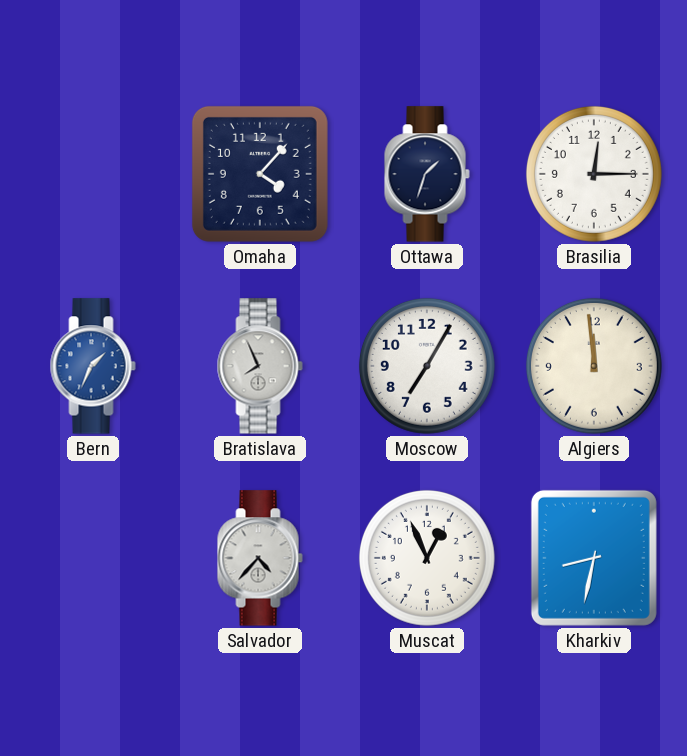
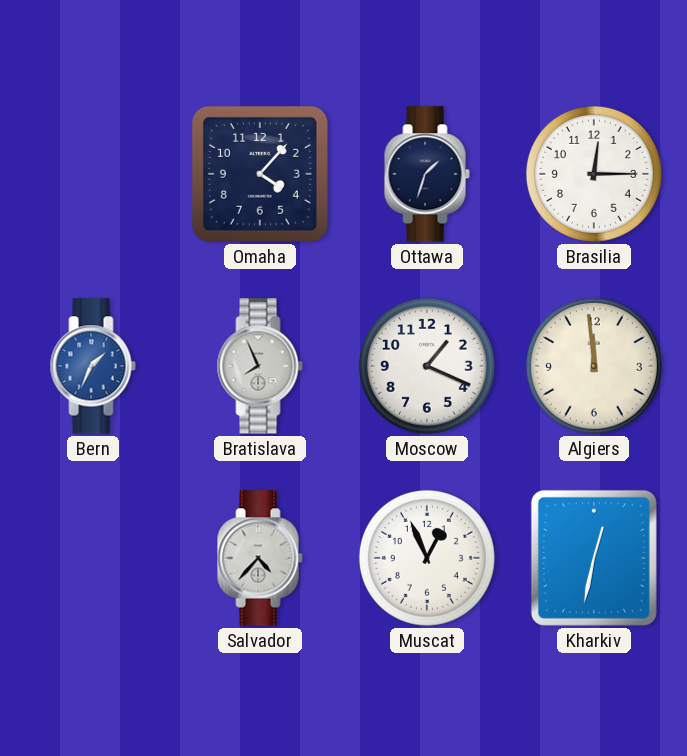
Moscow: 7:05 -> 1:19
Kharkiv: 8:32 -> 12:32
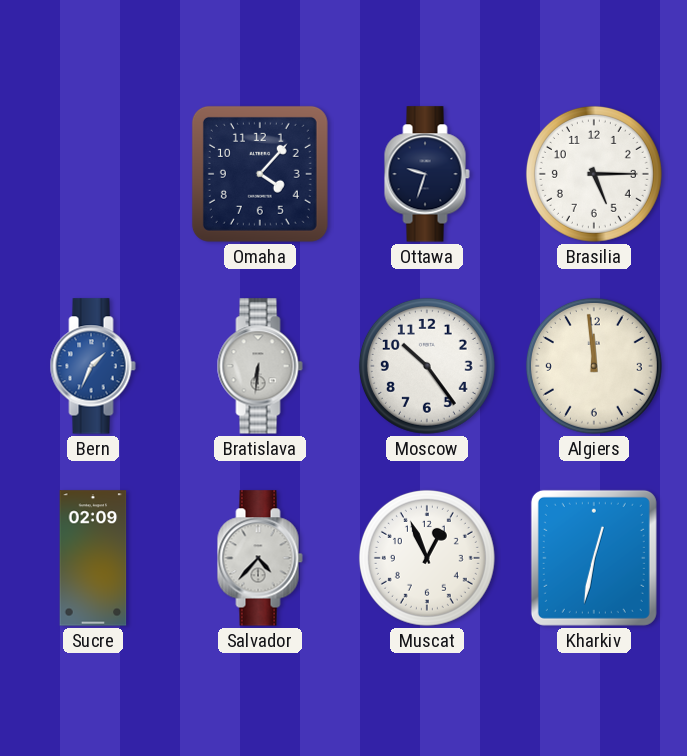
Ottawa: 1:33 -> 9:33
Brasilia: 12:15 -> 5:15
Bratislava: 7:56 -> 6:31
Moscow: 1:19 -> 10:24
Sucre: none -> 02:09
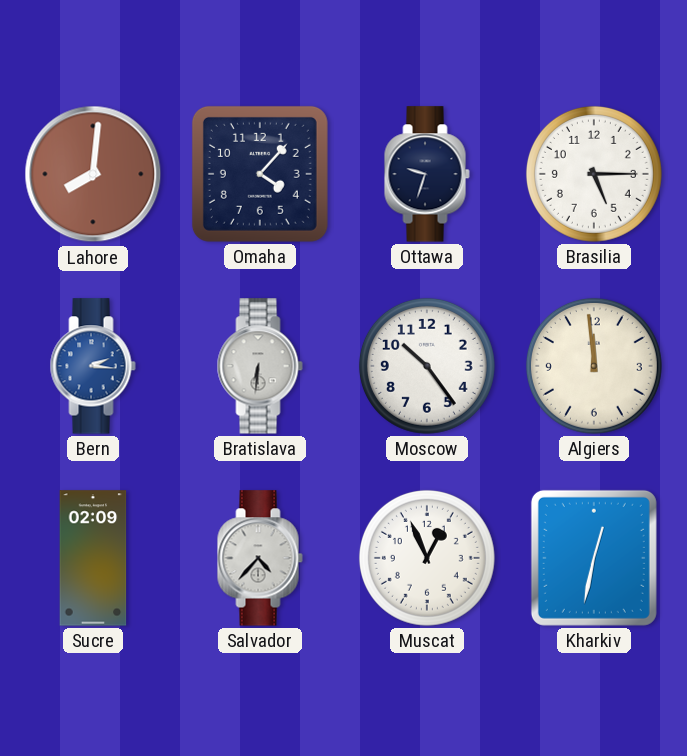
Lahore: none -> 8:01
Bern: 1:34 -> 2:16
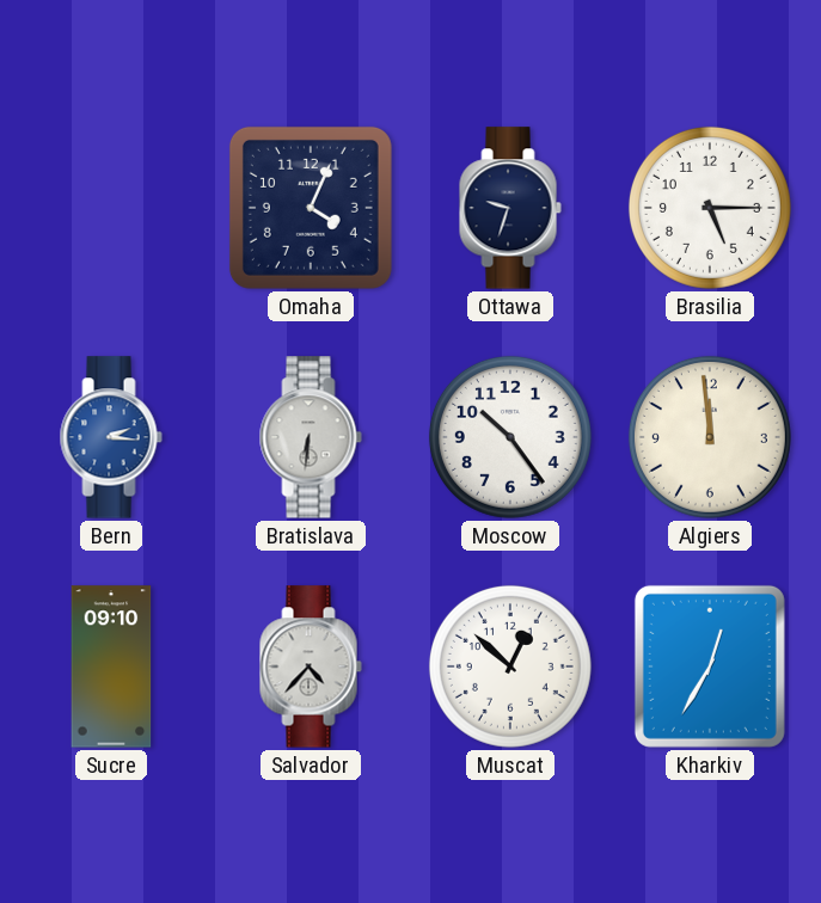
Lahore: 8:01 -> none
Omaha: 4:07 -> 4:04
Sucre: 02:09 -> 09:10
Muscat: 12:56 -> 12:52
Kharkiv: 12:32 -> 12:35
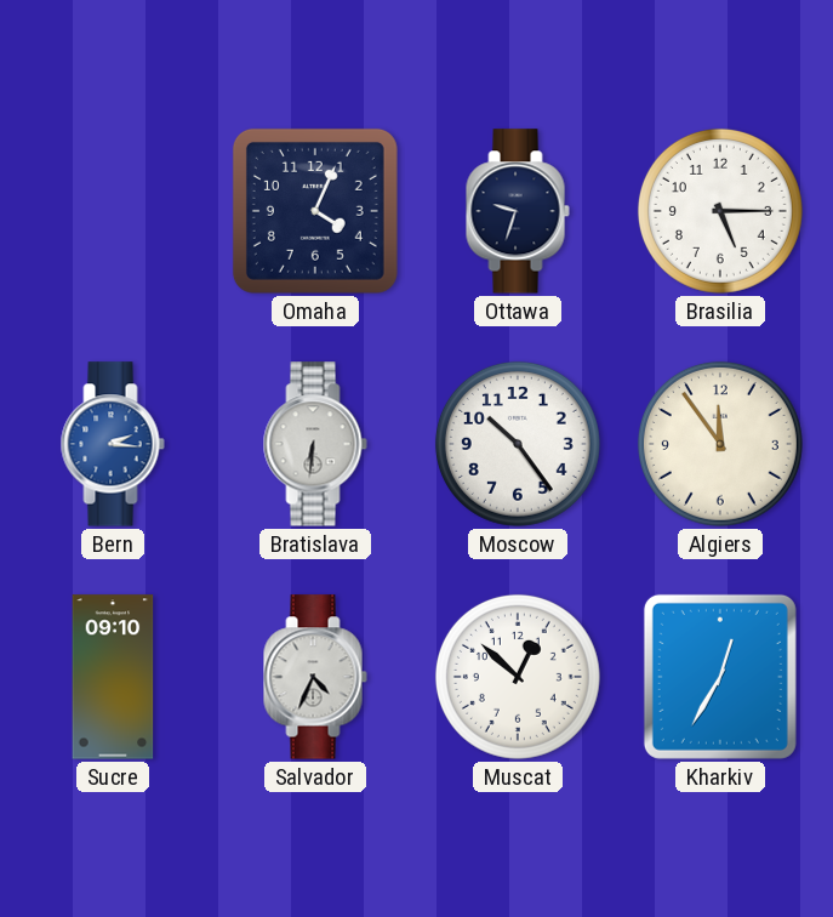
Algiers: 11:59 -> 11:54
Salvador: 4:37 -> 4:34
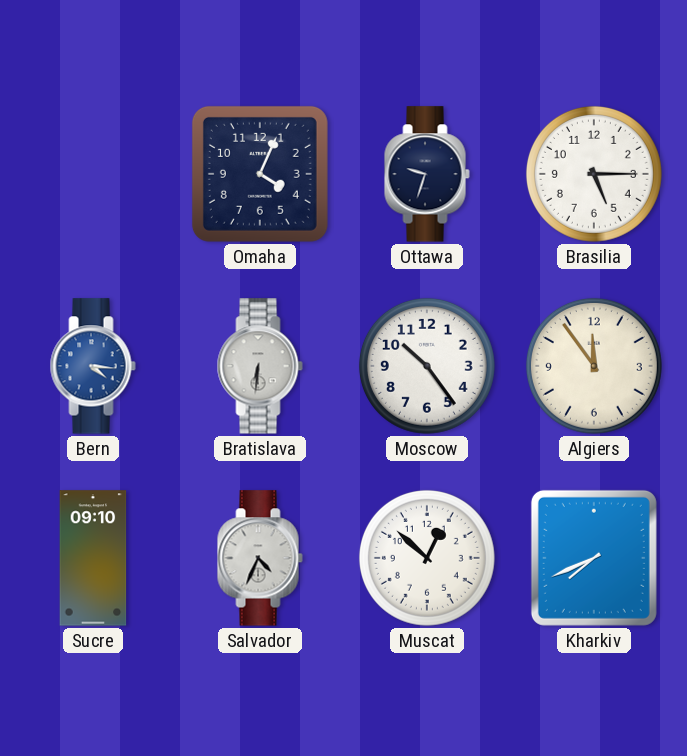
Bern: 2:16 -> 4:16
Kharkiv: 12:35 -> 7:41
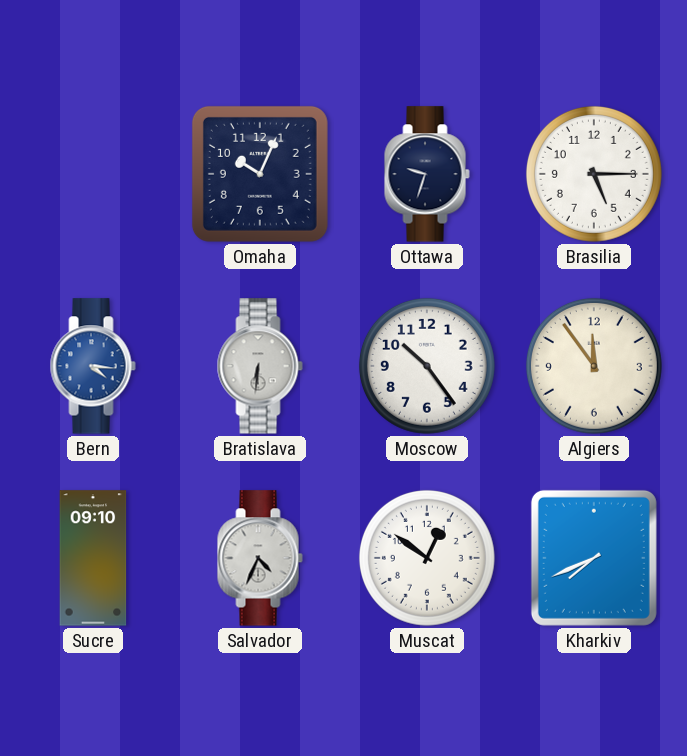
Omaha: 4:04 -> 10:04
Muscat: 12:52 -> 12:51
